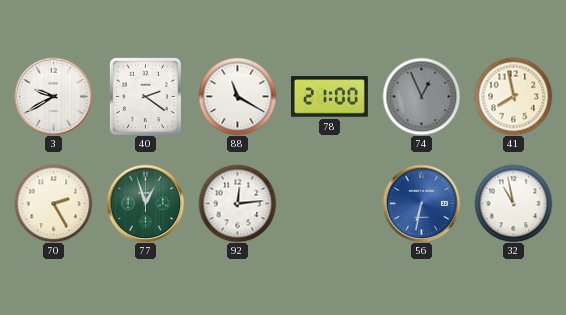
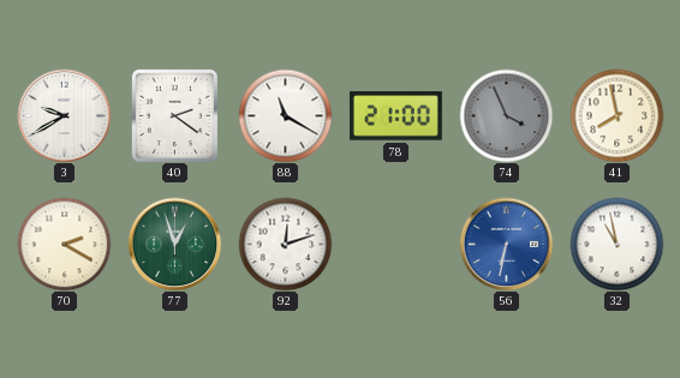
74: 12:56 -> 3:56
70: 2:25 -> 2:20
92: 12:14 -> 12:12
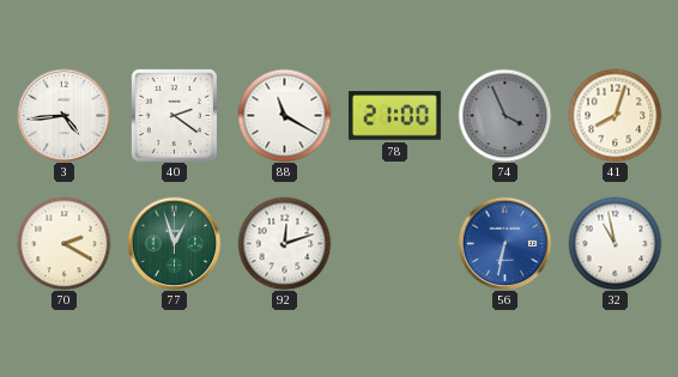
3: 9:40 -> 4:44
41: 7:58 -> 8:03
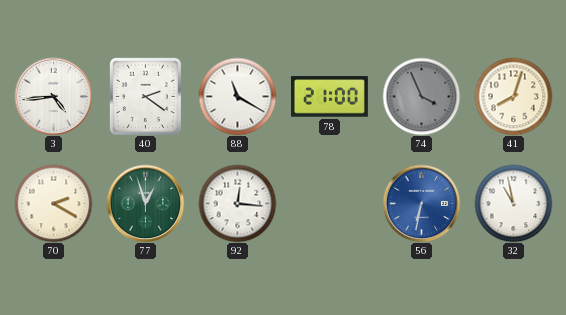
92: 12:12 -> 12:16
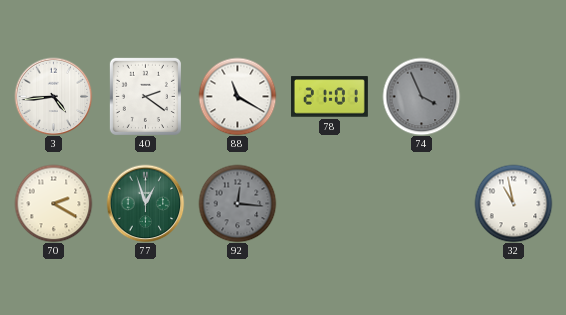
78: 21:00 -> 21:01
41: 8:03 -> none
92 dial: white -> grey
56: 6:32 -> none
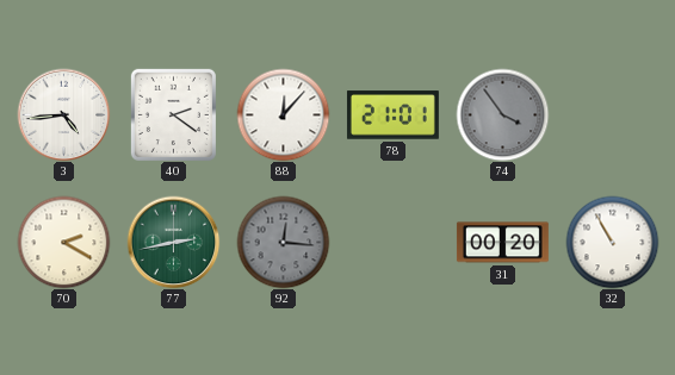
88: 11:20 -> 12:07
74: 3:56 -> 3:54
77: 12:57 -> 2:43
31: none -> 00:20
32: 10:58 -> 10:55
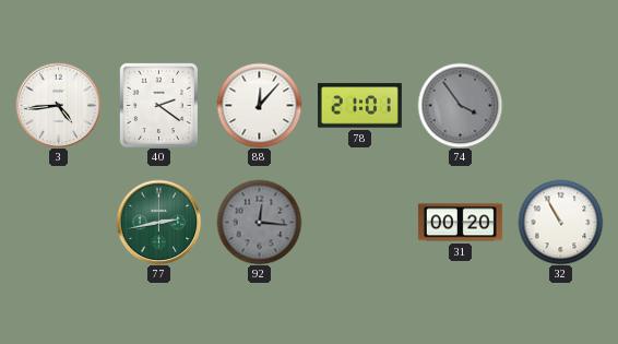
70: 2:20 -> none
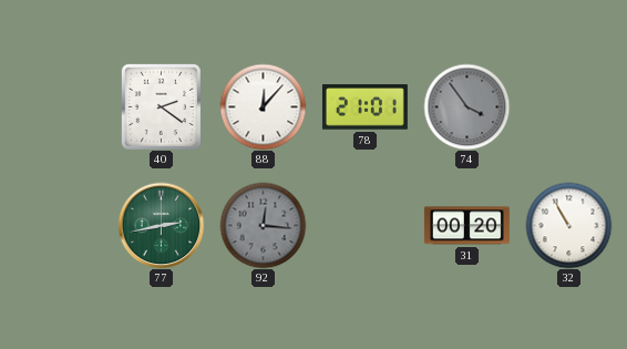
3: 4:44 -> none
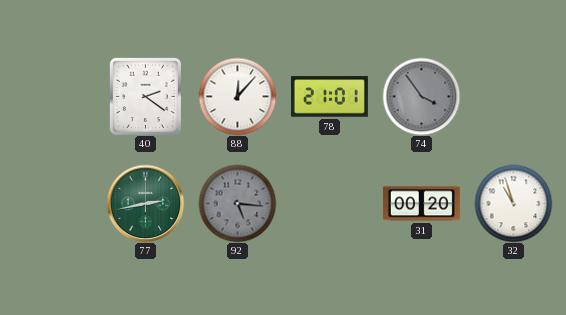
92: 12:16 -> 5:16
32: 10:55 -> 10:57
